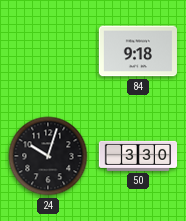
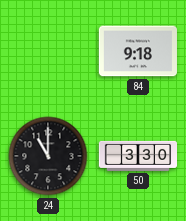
24: 10:03 -> 11:00
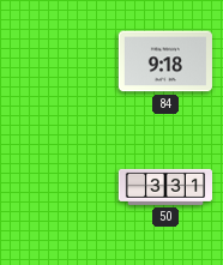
24: 11:00 -> none
50: 3:30 -> 3:31
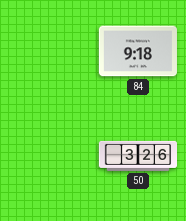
50: 3:31 -> 3:26
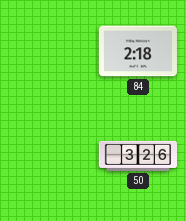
84: 9:18 -> 2:18
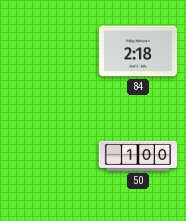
50: 3:26 -> 1:00
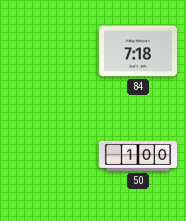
84: 2:18 -> 7:18
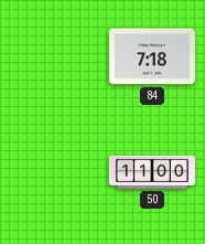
50: 1:00 -> 11:00
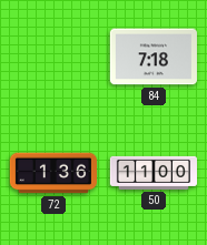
72: none -> 1:36
